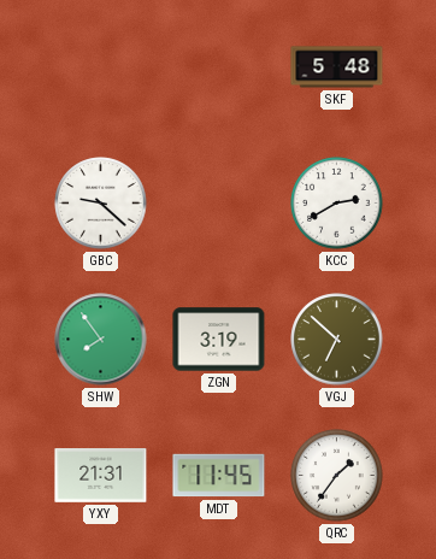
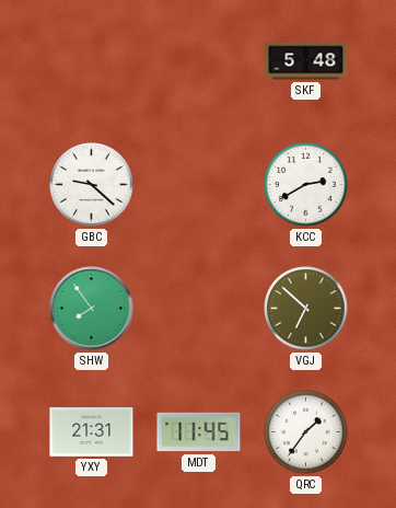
ZGN: 3:19 -> none
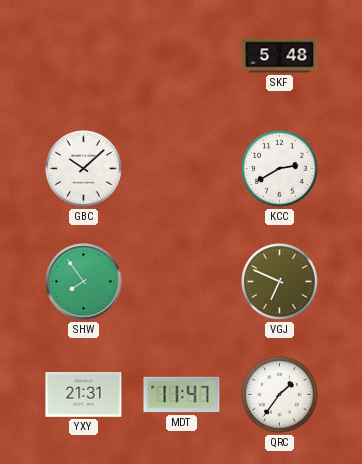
GBC: 9:22 -> 10:08
VGJ: 6:52 -> 6:49
MDT: 11:45 -> 11:47
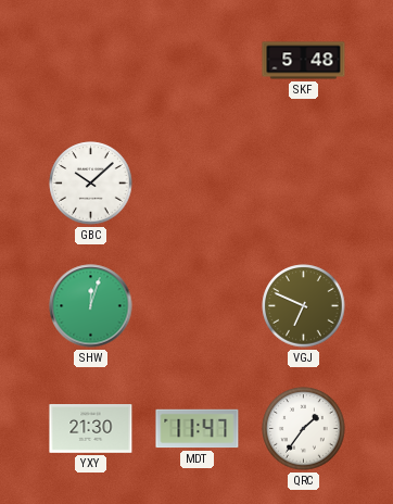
KCC: 2:40 -> none
SHW: 7:54 -> 12:03
YXY: 21:31 -> 21:30
